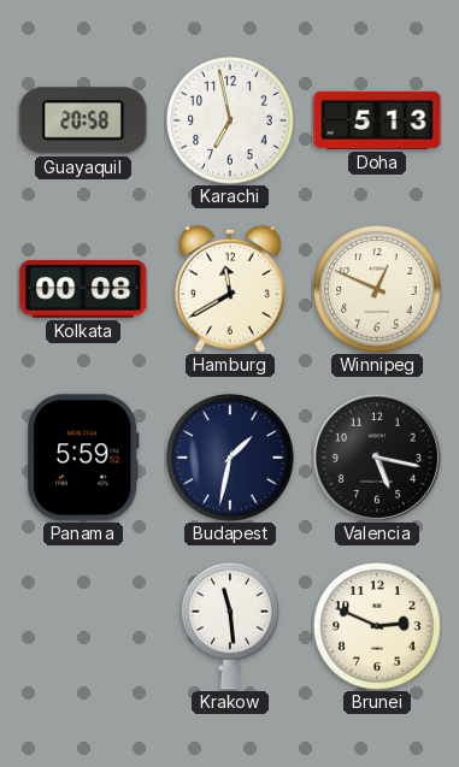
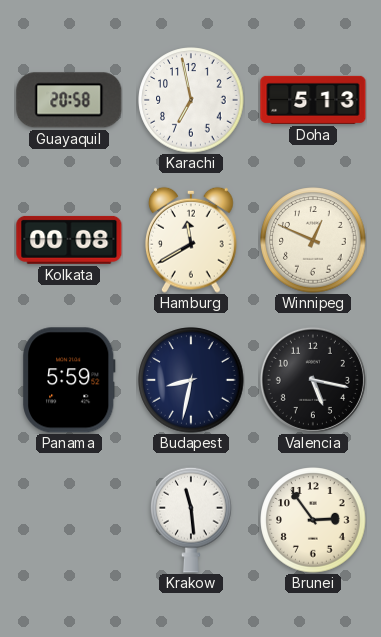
Budapest: 1:32 -> 8:32
Brunei: 2:49 -> 2:54
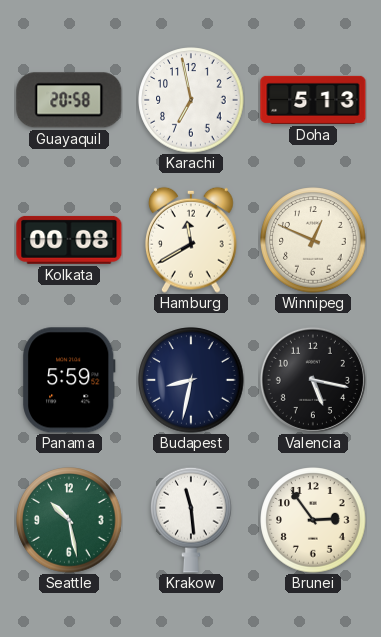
Seattle: none -> 10:28
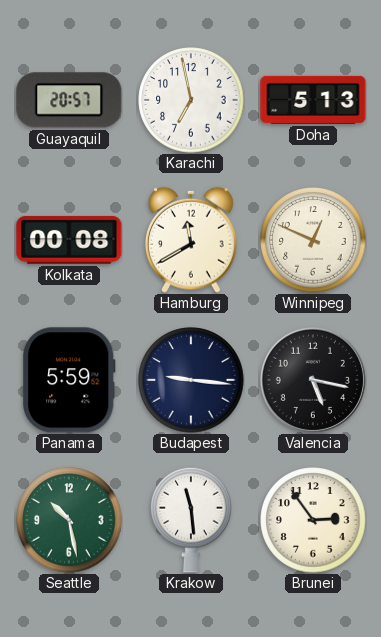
Guayaquil: 20:58 -> 20:57
Budapest: 8:32 -> 9:16
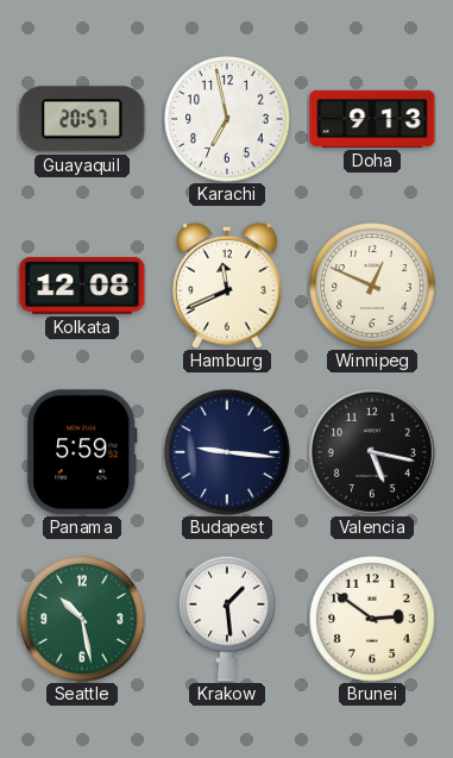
Doha: 5:13 -> 9:13
Kolkata: 00:08 -> 12:08
Hamburg: 11:40 -> 11:41
Krakow: 11:29 -> 1:29
Brunei: 2:54 -> 2:51
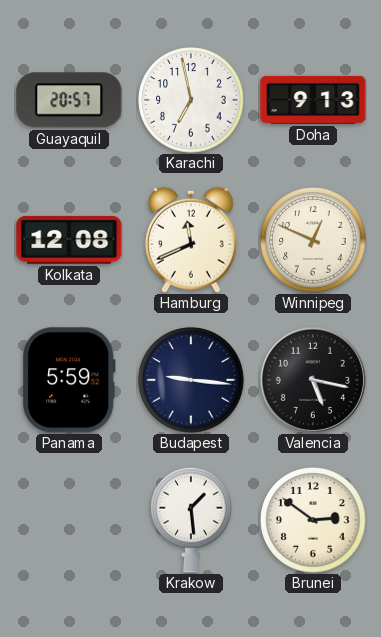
Seattle: 10:28 -> none
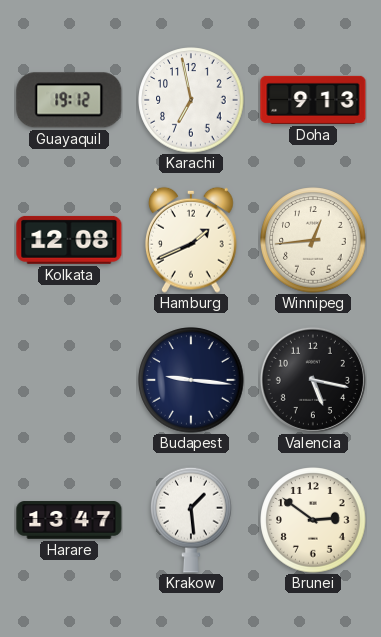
Guayaquil: 20:57 -> 19:12
Hamburg: 11:41 -> 1:41
Winnipeg: 12:49 -> 12:44
Panama: 5:59 -> none
Harare: none -> 13:47
